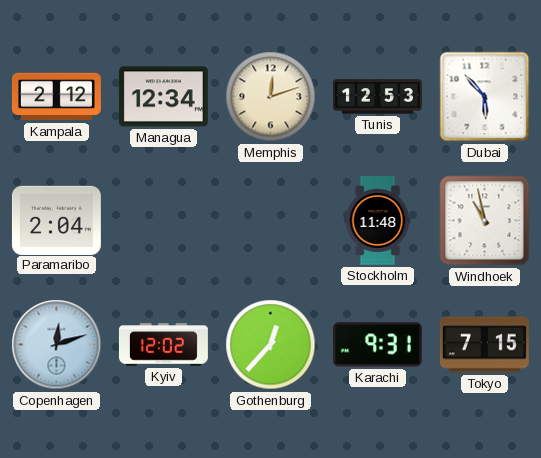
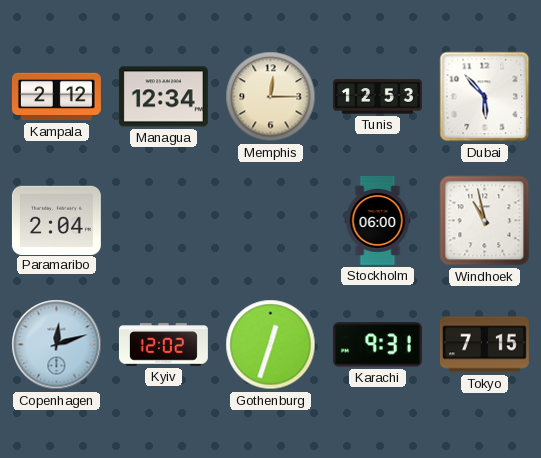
Memphis: 12:12 -> 12:15
Stockholm: 11:48 -> 06:00
Gothenburg: 12:37 -> 12:33
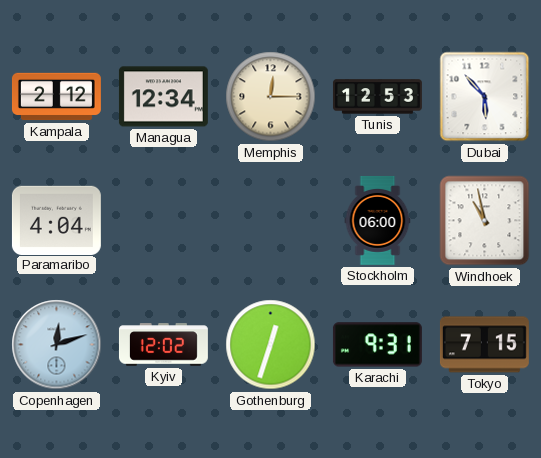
Paramaribo: 2:04 -> 4:04
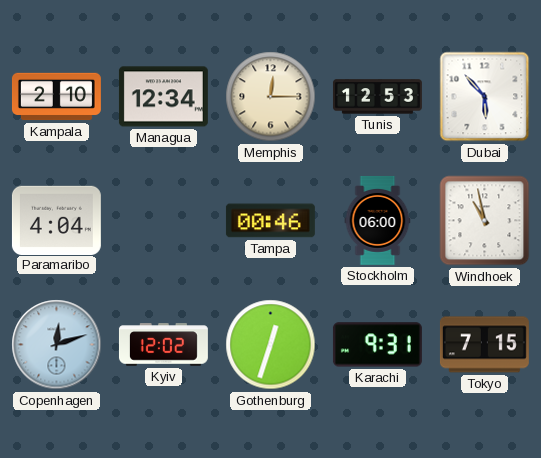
Kampala: 2:12 -> 2:10
Tampa: none -> 00:46
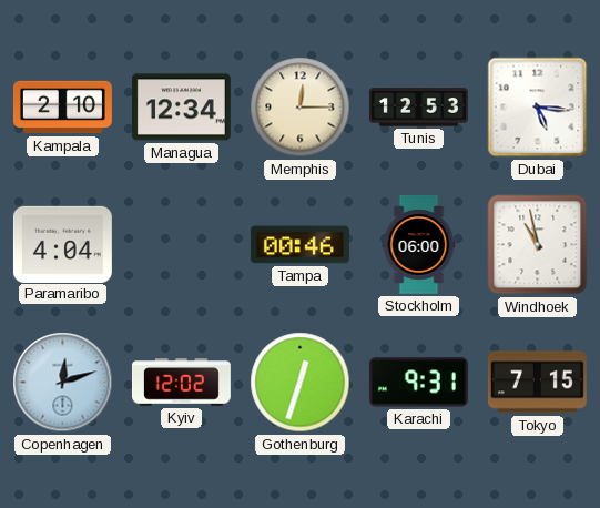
Dubai: 5:53 -> 5:16
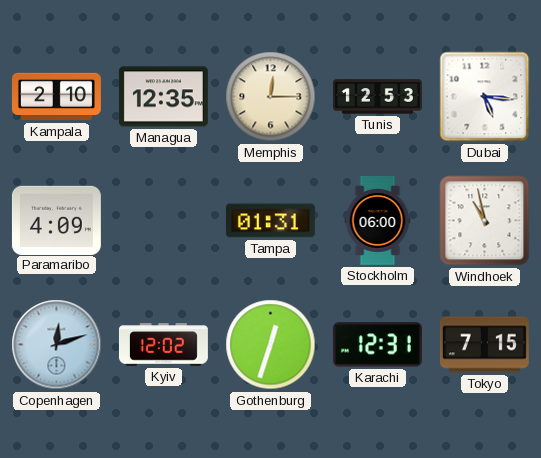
Managua: 12:34 -> 12:35
Paramaribo: 4:04 -> 4:09
Tampa: 00:46 -> 01:31
Karachi: 9:31 -> 12:31
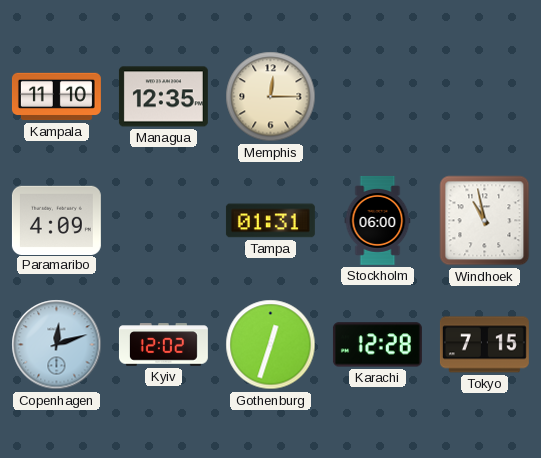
Kampala: 2:10 -> 11:10
Tunis: 12:53 -> none
Dubai: 5:16 -> none
Karachi: 12:31 -> 12:28
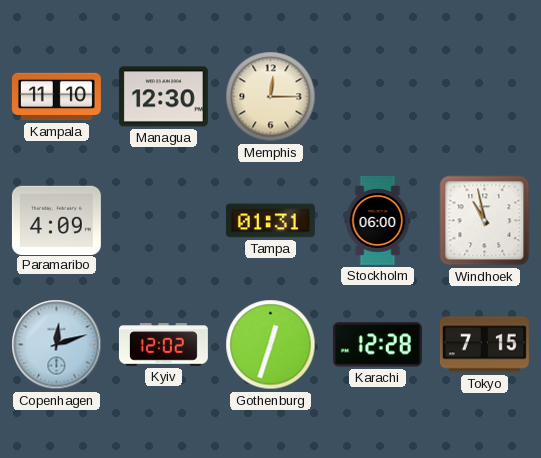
Managua: 12:35 -> 12:30
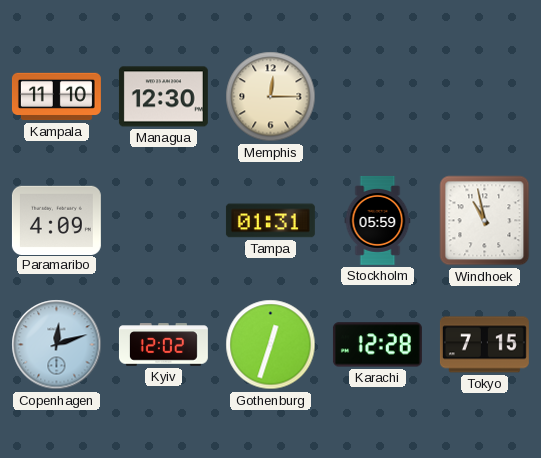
Stockholm: 06:00 -> 05:59
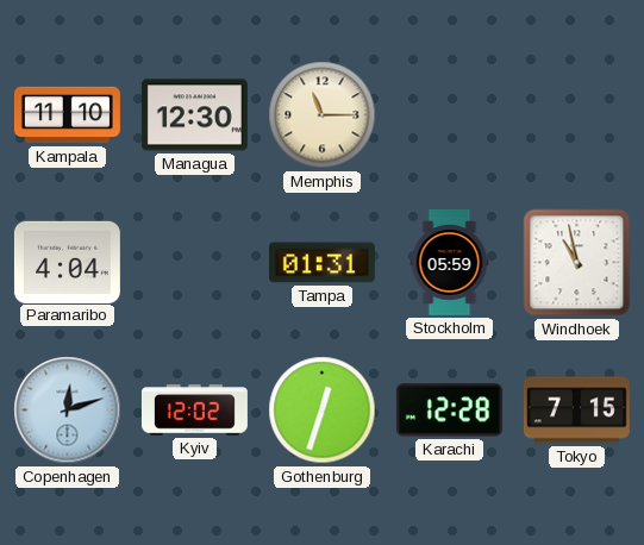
Memphis: 12:15 -> 11:15
Paramaribo: 4:09 -> 4:04
